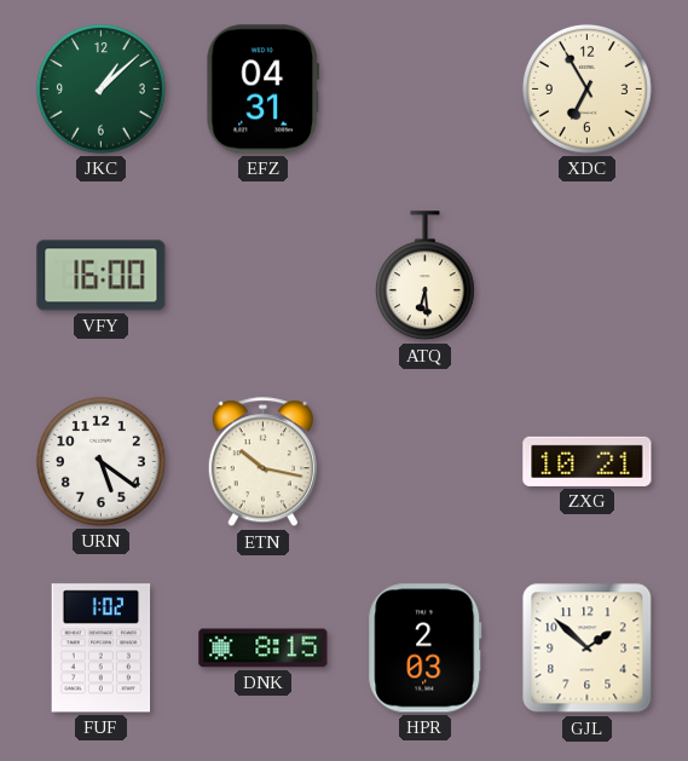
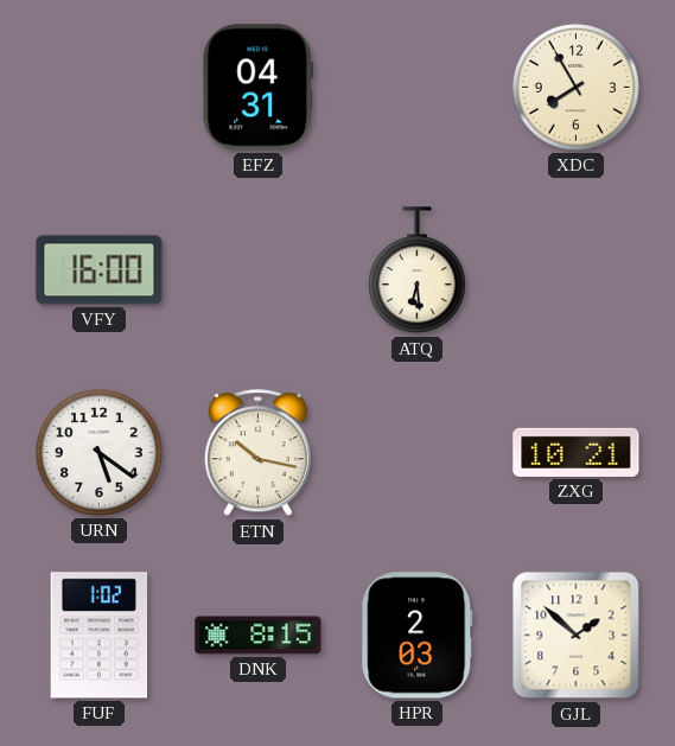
JKC: 1:08 -> none
XDC: 6:55 -> 7:55
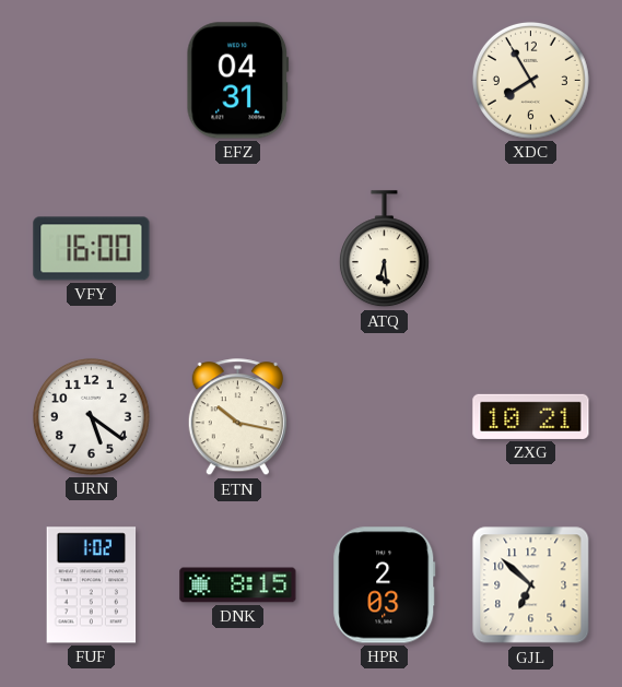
GJL: 1:52 -> 6:52
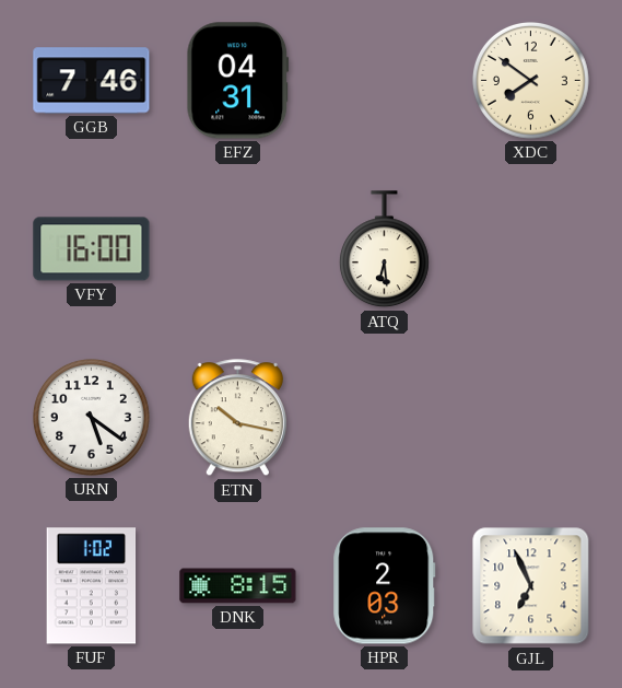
GGB: none -> 7:46
XDC: 7:55 -> 7:51
ZXG: 10:21 -> none
GJL: 6:52 -> 6:56
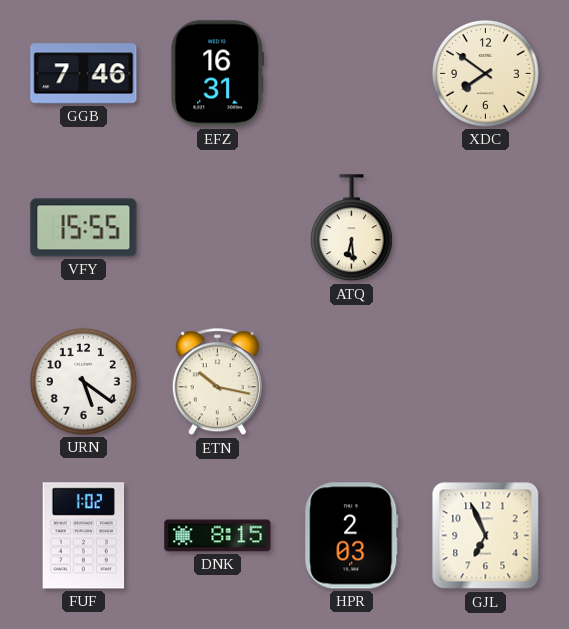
EFZ: 04:31 -> 16:31
VFY: 16:00 -> 15:55
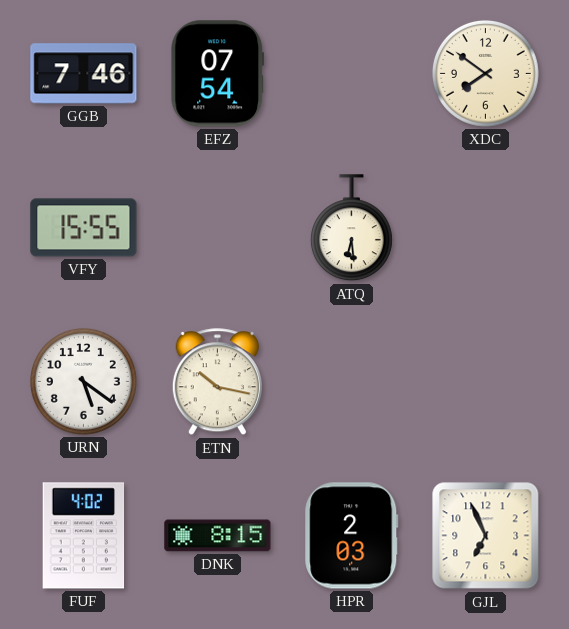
EFZ: 16:31 -> 07:54
FUF: 1:02 -> 4:02
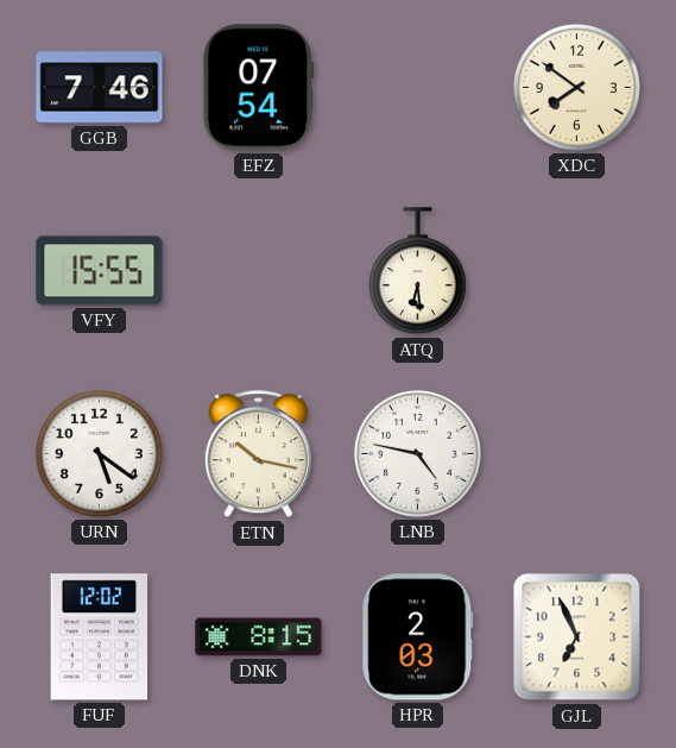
LNB: none -> 4:47
FUF: 4:02 -> 12:02
